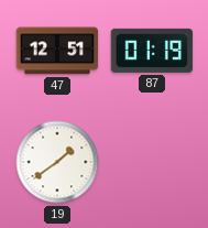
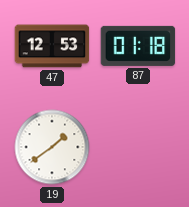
47: 12:51 -> 12:53
87: 01:19 -> 01:18
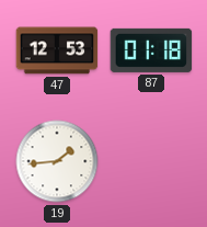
19: 1:39 -> 1:44
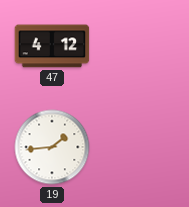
47: 12:53 -> 4:12
87: 01:18 -> none
